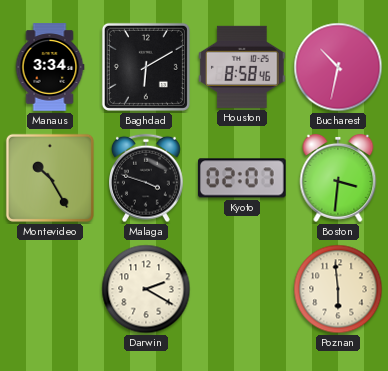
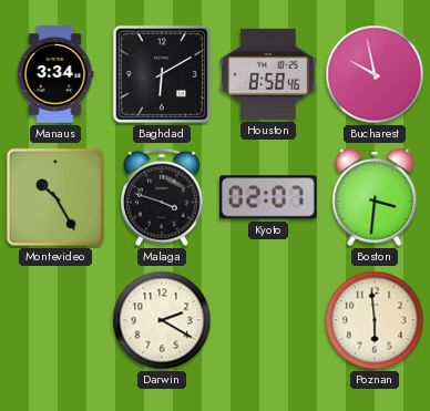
Bucharest: 10:32 -> 9:58
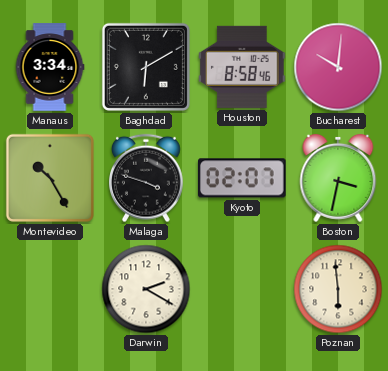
Bucharest: 9:58 -> 10:01
Boston: 3:31 -> 3:32
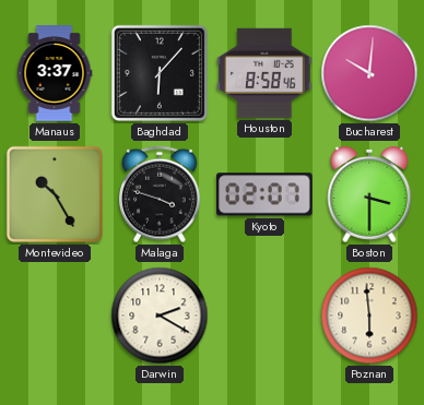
Manaus: 3:34 -> 3:37
Baghdad: 6:10 -> 6:07
Boston: 3:32 -> 3:30
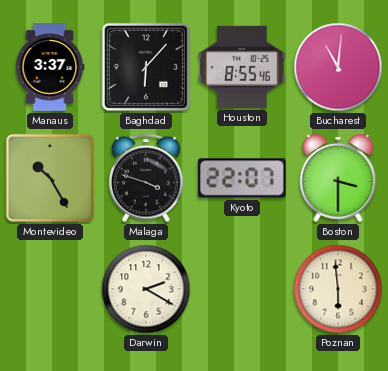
Houston: 8:58 -> 8:55
Bucharest: 10:01 -> 11:01
Kyoto: 02:07 -> 22:07
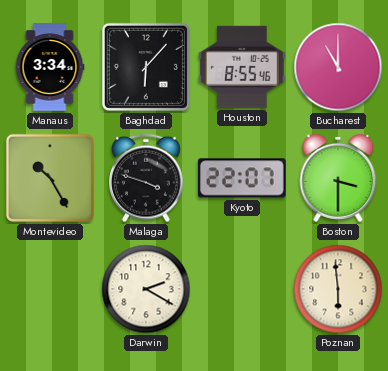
Manaus: 3:37 -> 3:34
Bucharest: 11:01 -> 11:00
